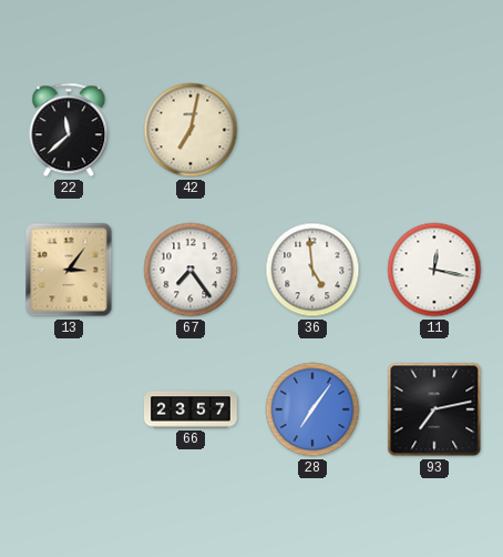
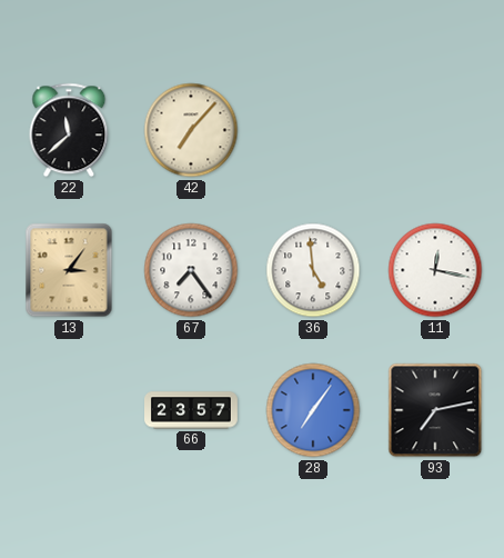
42: 7:02 -> 7:07
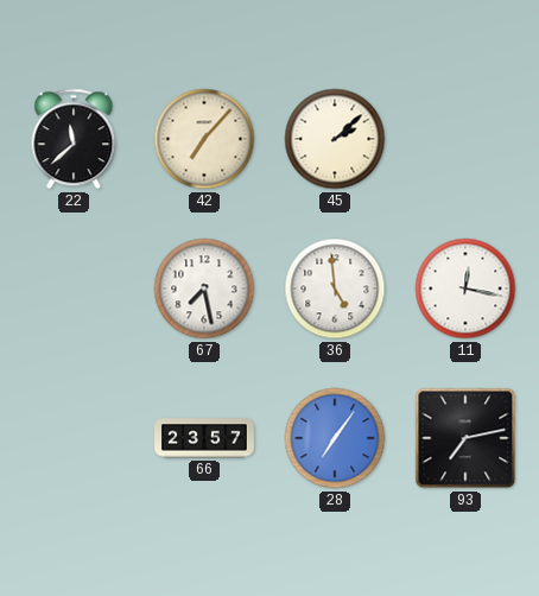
45: none -> 2:08
13: 3:06 -> none
67: 7:24 -> 7:28
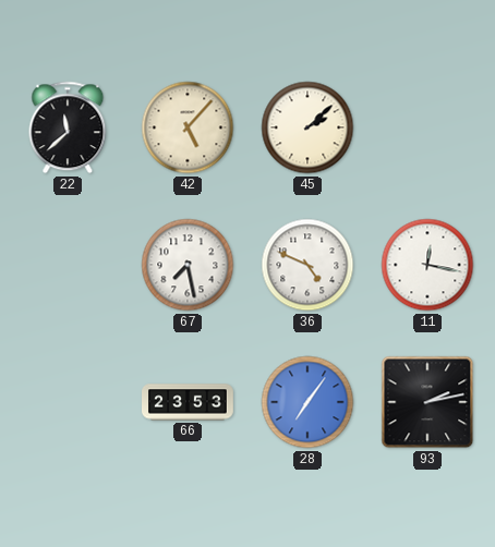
42: 7:07 -> 5:07
36: 4:59 -> 4:49
66: 23:57 -> 23:53
93: 7:13 -> 2:13
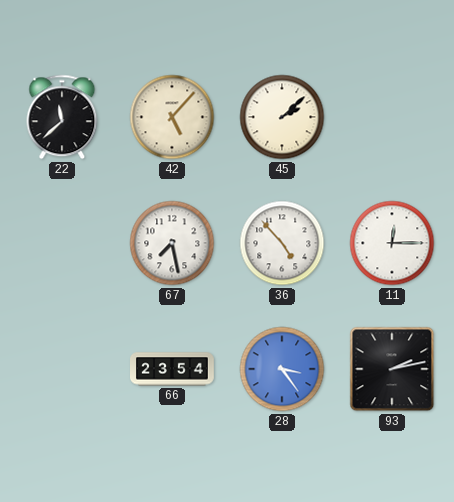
36: 4:49 -> 4:53
11: 12:17 -> 12:15
66: 23:53 -> 23:54
28: 7:06 -> 3:24
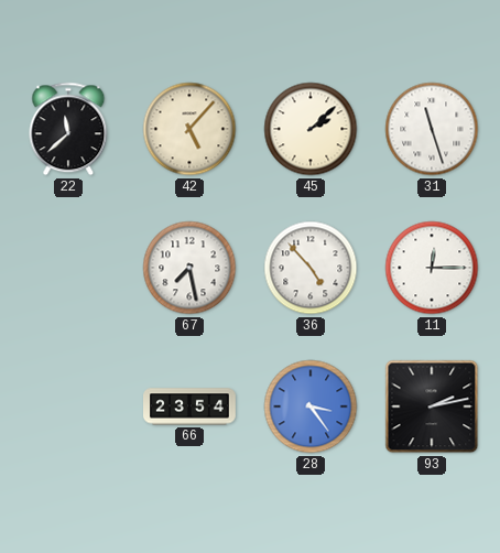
31: none -> 11:27
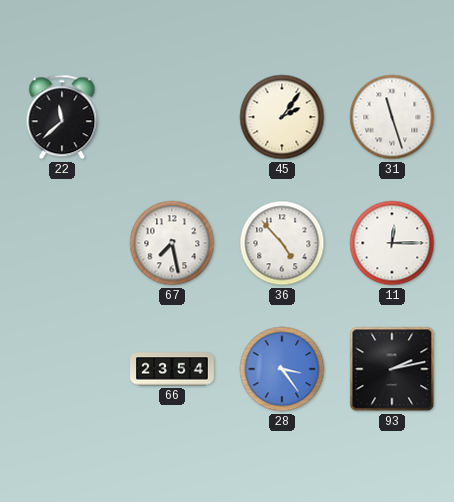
42: 5:07 -> none
45: 2:08 -> 2:06
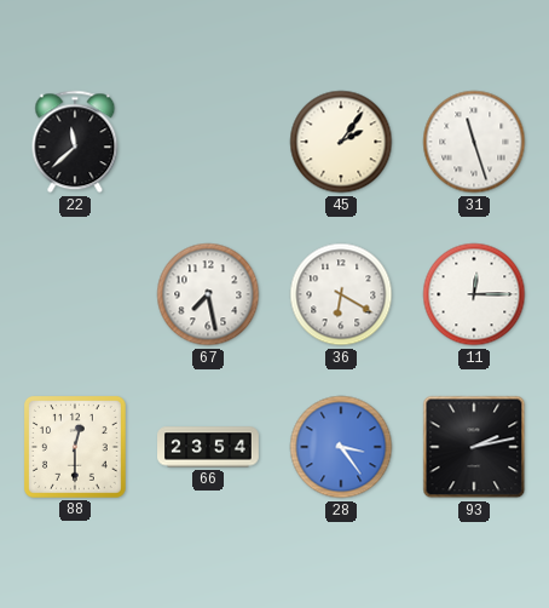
36: 4:53 -> 6:20
88: none -> 12:30
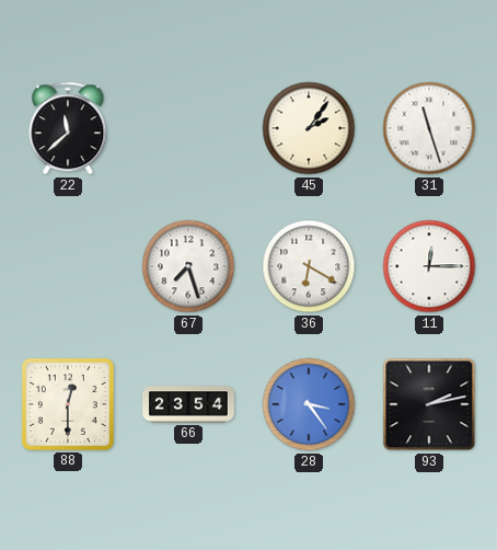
67: 7:28 -> 7:27
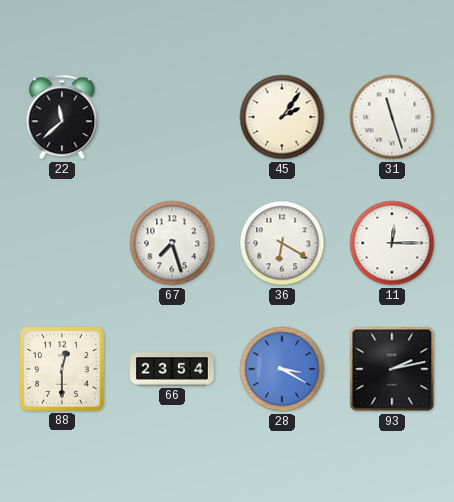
28: 3:24 -> 3:20
